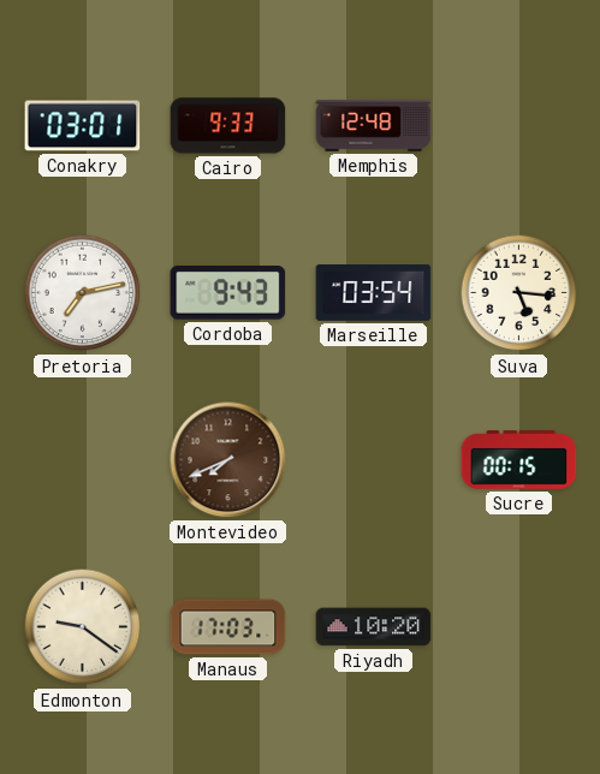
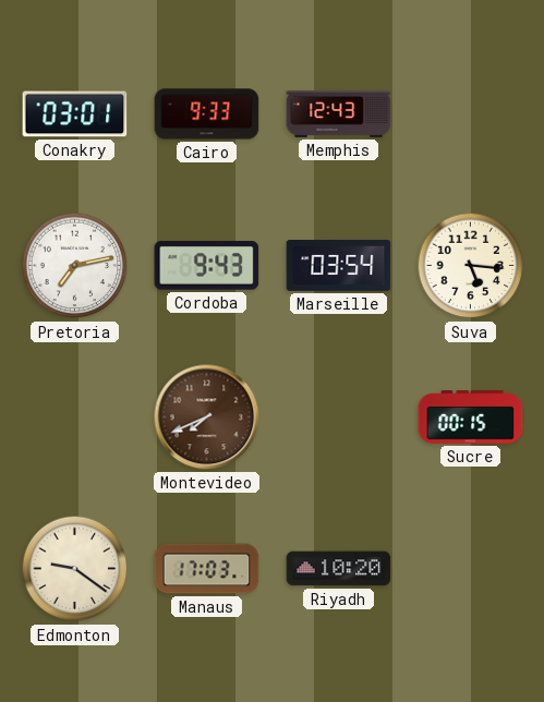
Memphis: 12:48 -> 12:43
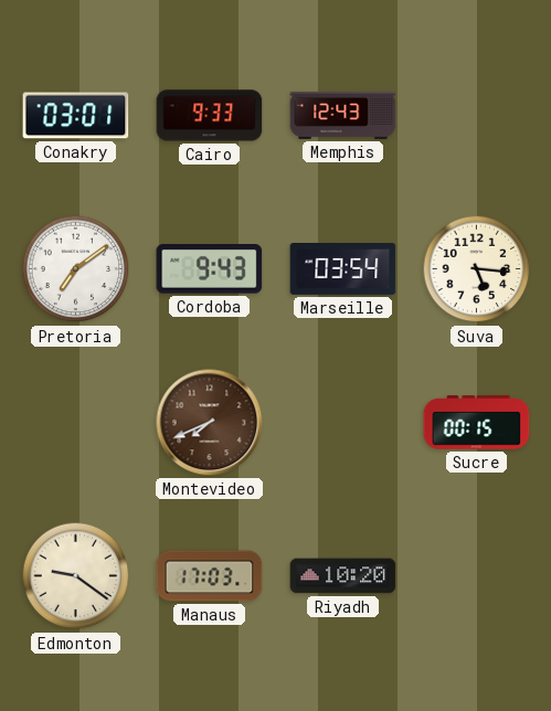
Pretoria: 7:13 -> 7:09
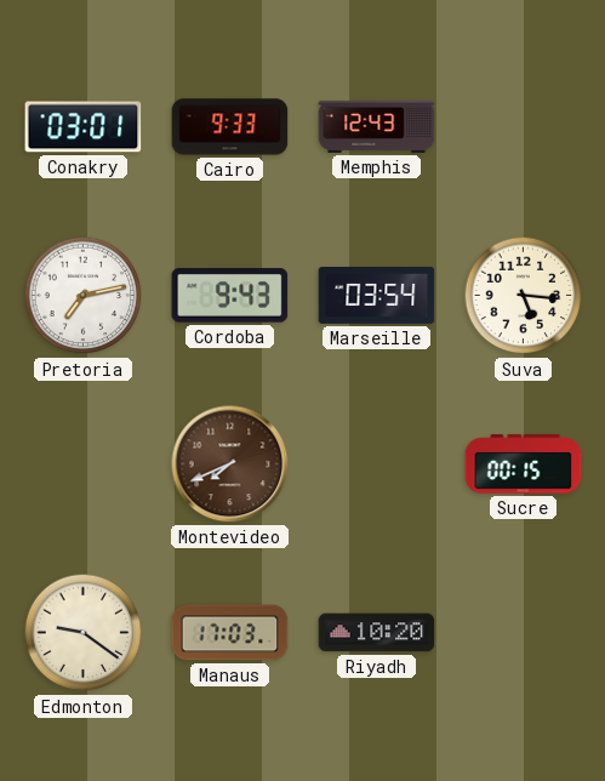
Pretoria: 7:09 -> 7:13
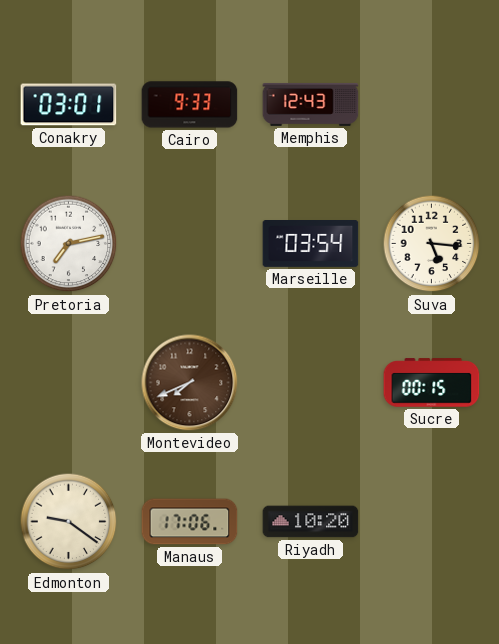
Cordoba: 9:43 -> none
Manaus: 17:03 -> 17:06
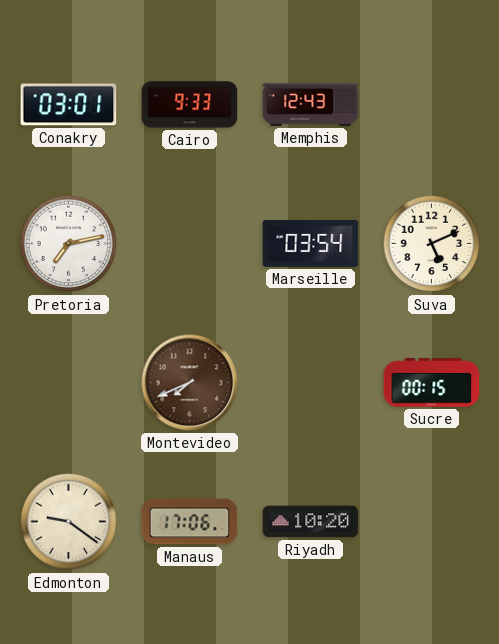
Suva: 5:16 -> 5:11
